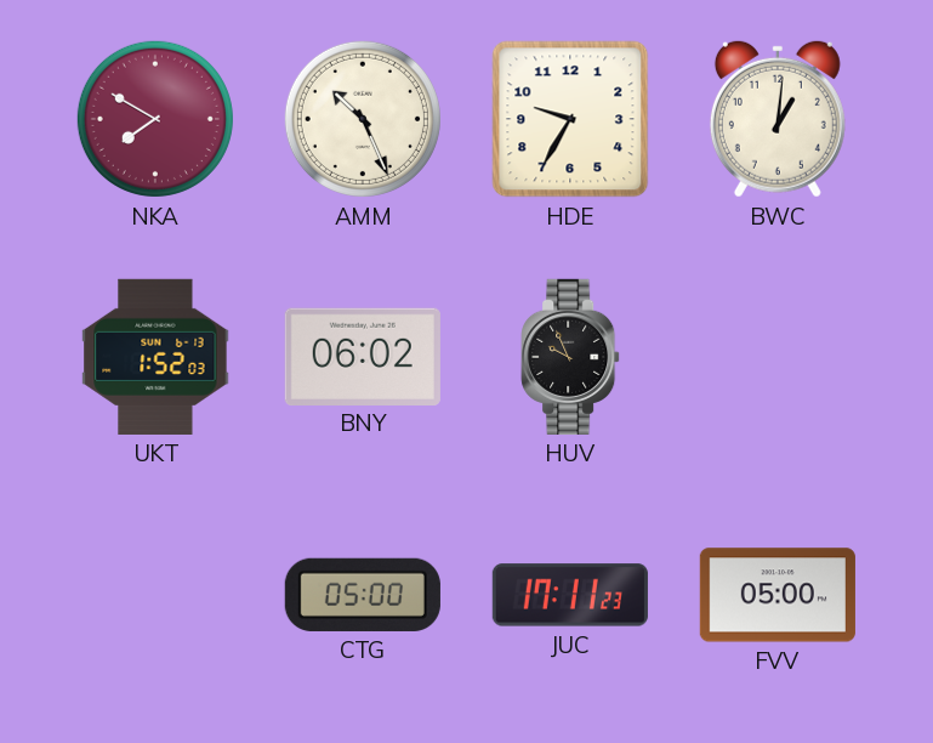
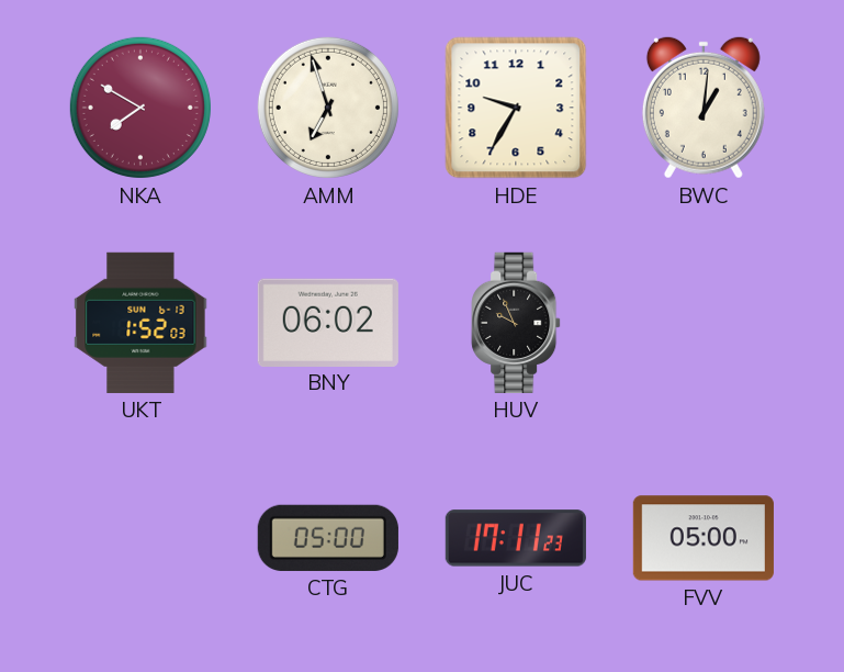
AMM: 10:26 -> 6:57
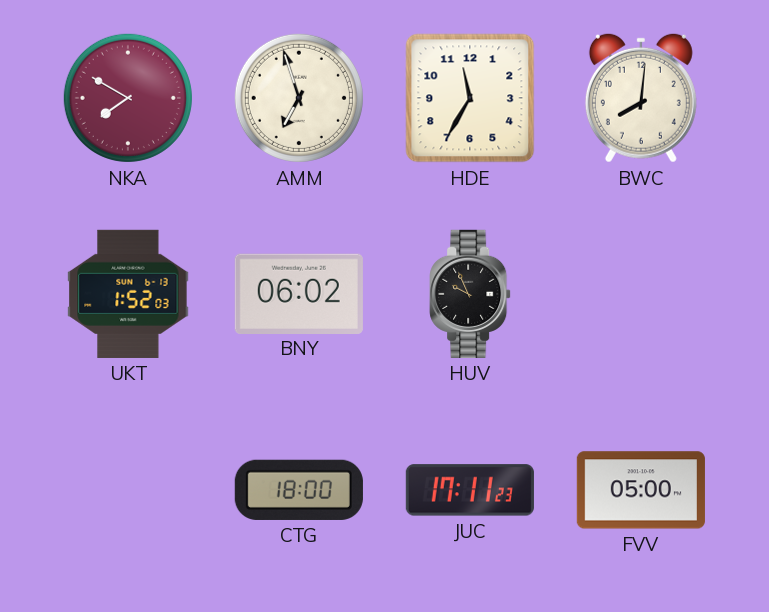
HDE: 9:35 -> 11:35
BWC: 1:01 -> 8:01
CTG: 05:00 -> 18:00
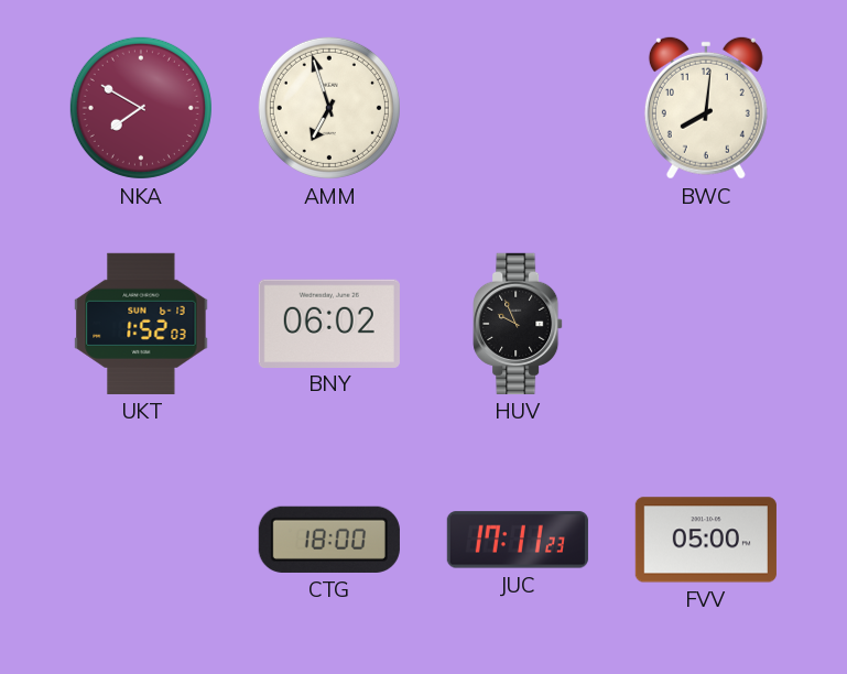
HDE: 11:35 -> none
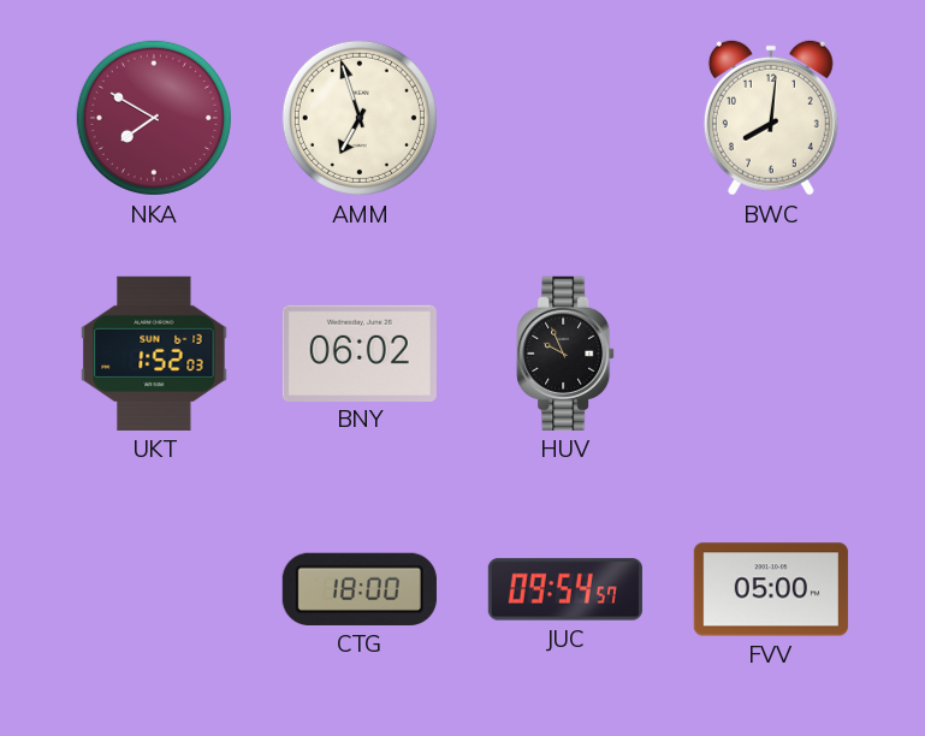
JUC: 17:11 -> 09:54
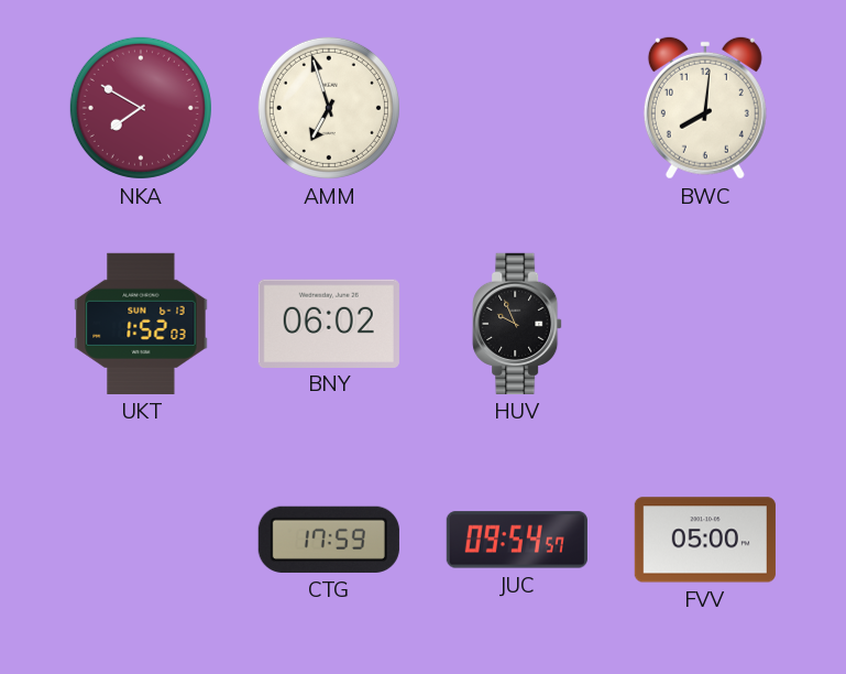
CTG: 18:00 -> 17:59
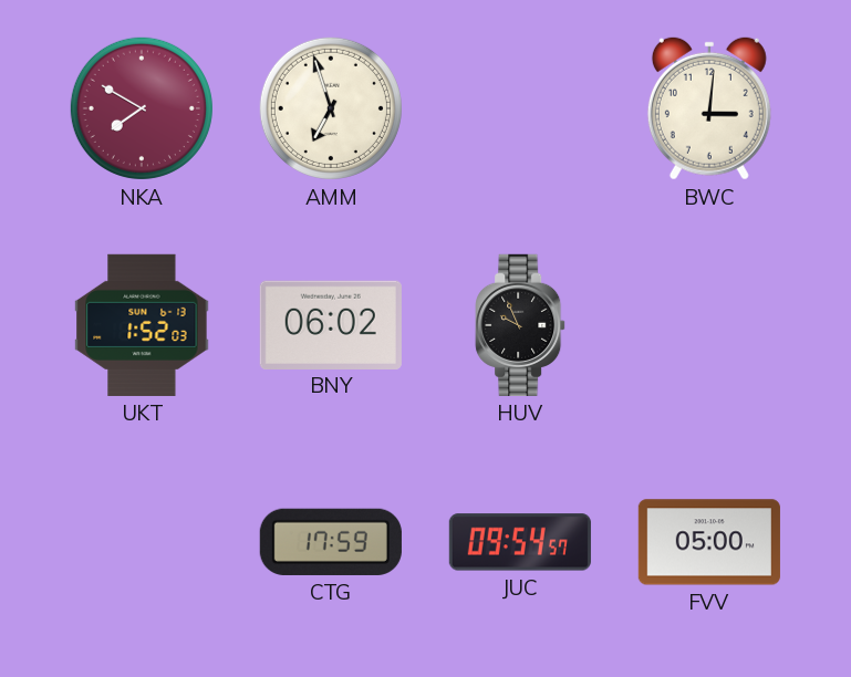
BWC: 8:01 -> 3:01
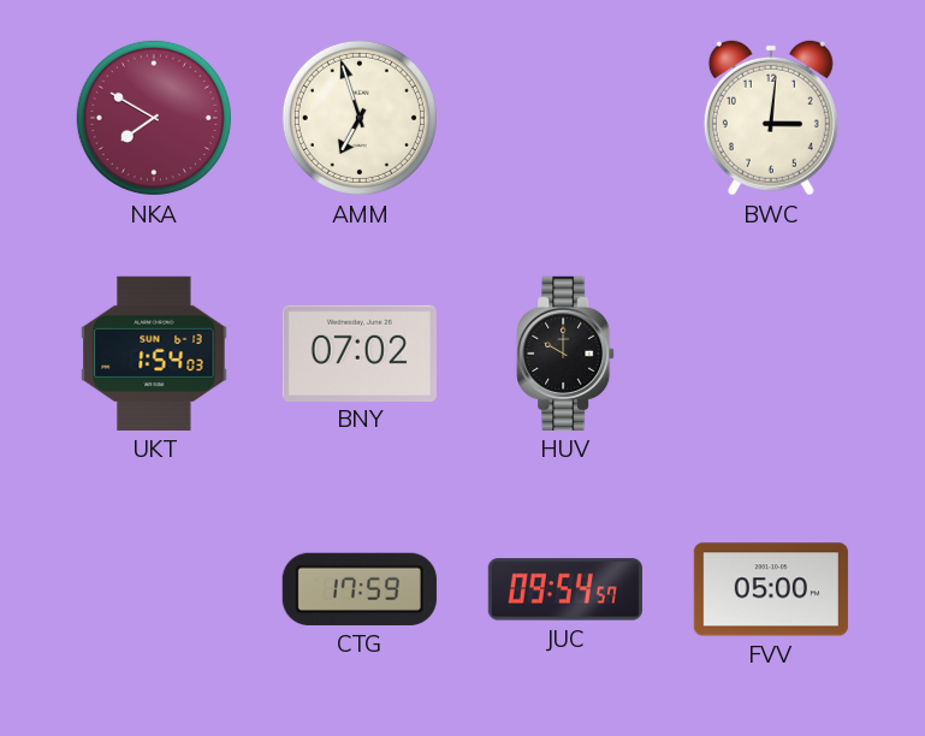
UKT: 1:52 -> 1:54
BNY: 06:02 -> 07:02
HUV: 9:56 -> 10:00
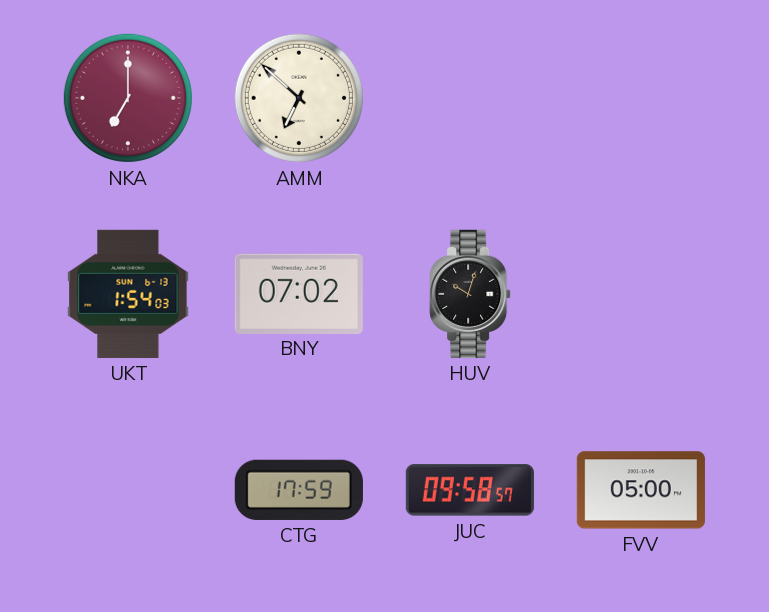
NKA: 7:50 -> 7:00
AMM: 6:57 -> 6:52
BWC: 3:01 -> none
HUV: 10:00 -> 10:03
JUC: 09:54 -> 09:58
